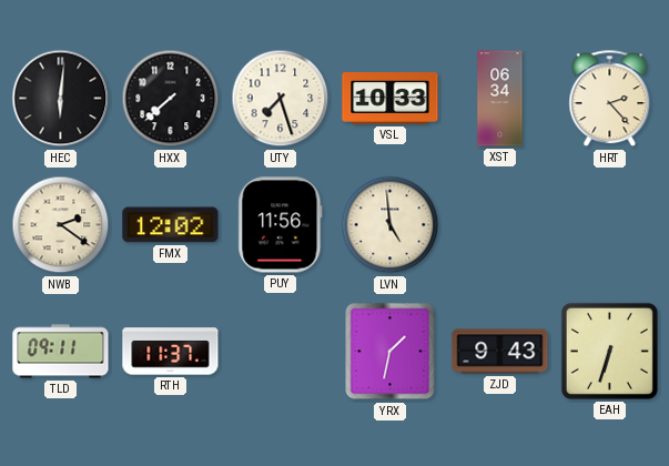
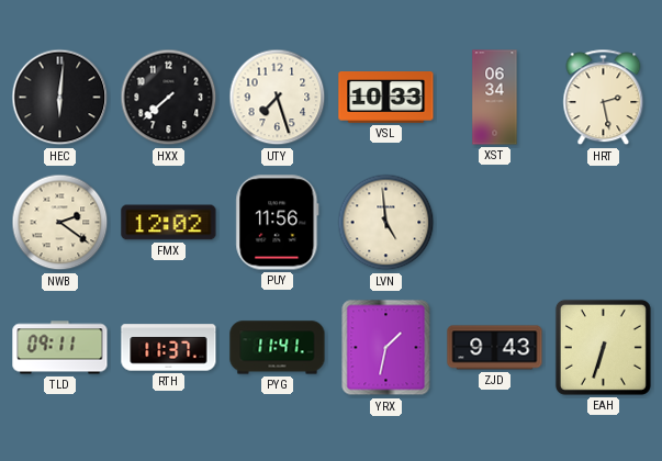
HRT: 2:23 -> 2:28
PYG: none -> 11:41
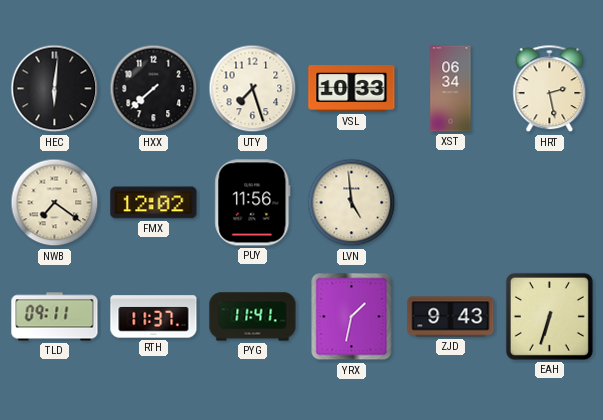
NWB: 2:21 -> 7:21
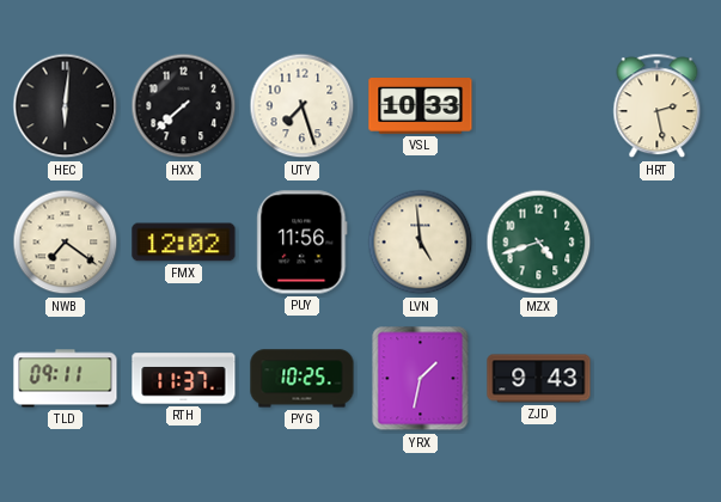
XST: 06:34 -> none
MZX: none -> 4:42
PYG: 11:41 -> 10:25
EAH: 6:33 -> none
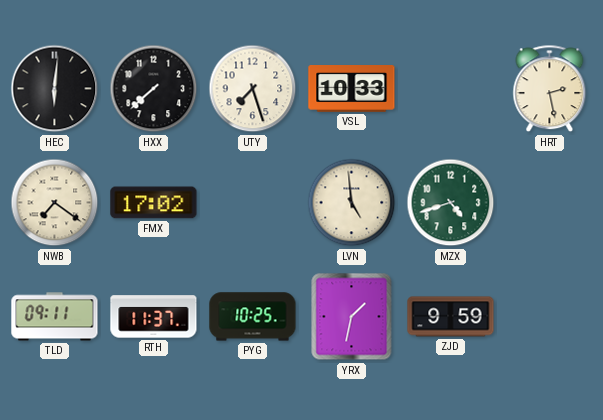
FMX: 12:02 -> 17:02
PUY: 11:56 -> none
ZJD: 9:43 -> 9:59
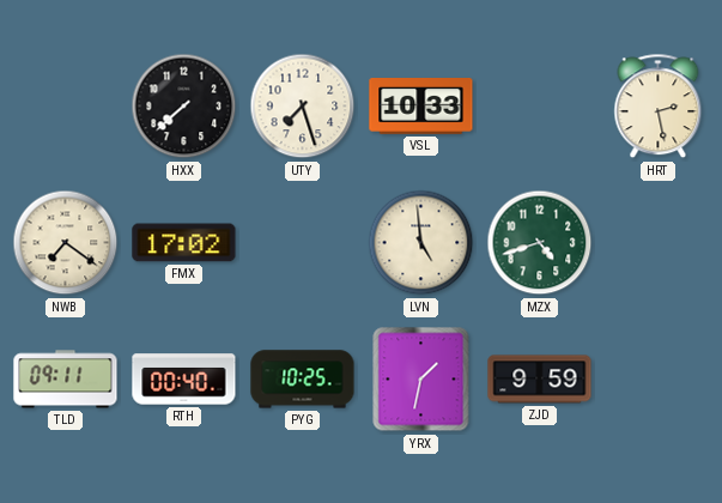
HEC: 6:01 -> none
RTH: 11:37 -> 00:40
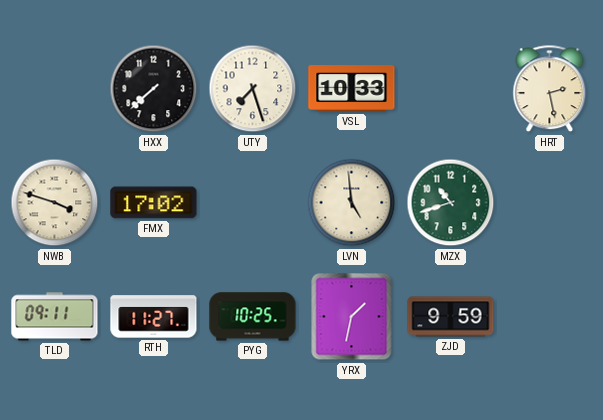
NWB: 7:21 -> 3:48
MZX: 4:42 -> 10:42
RTH: 00:40 -> 11:27
